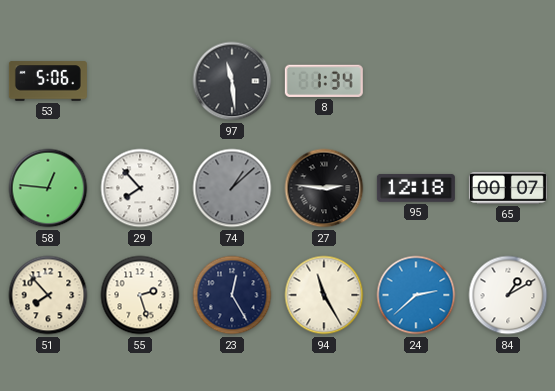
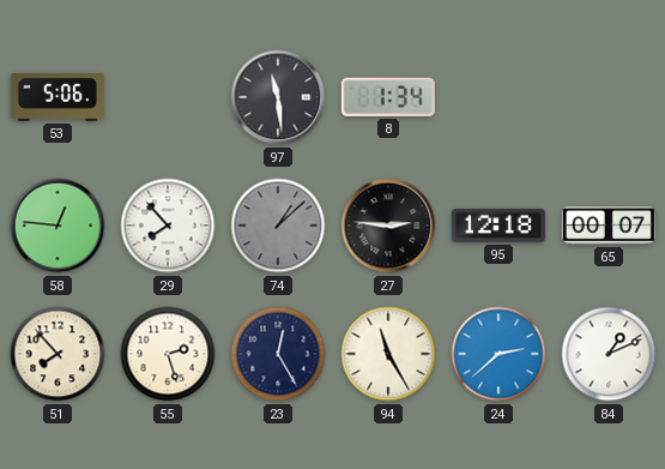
84: 1:10 -> 1:11
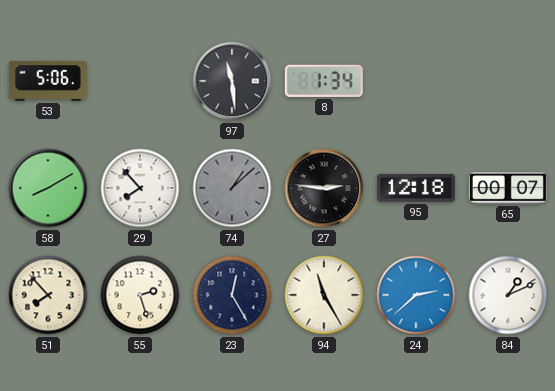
58: 12:46 -> 8:10
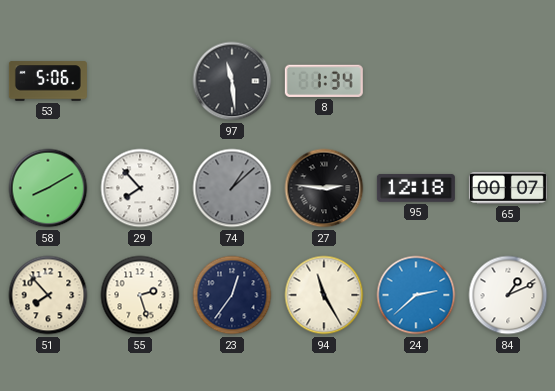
23: 12:25 -> 12:36
